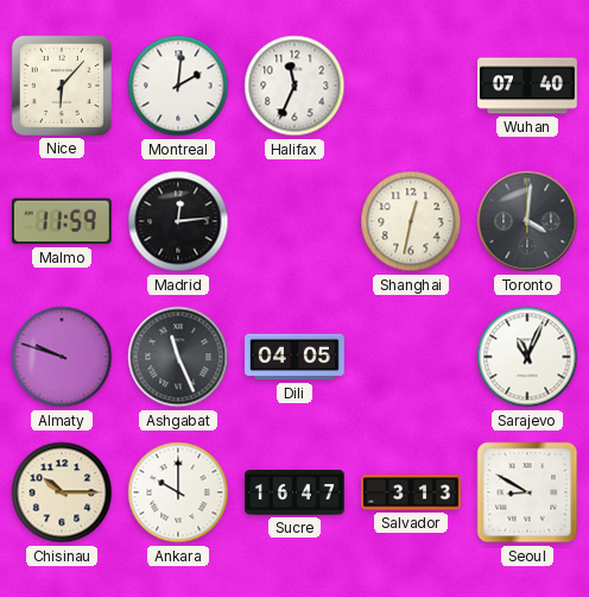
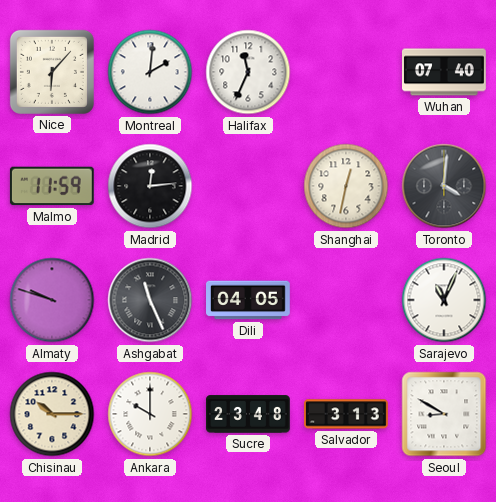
Sucre: 16:47 -> 23:48
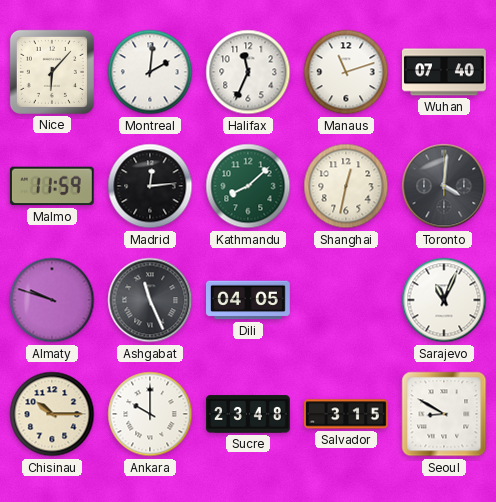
Manaus: none -> 11:12
Kathmandu: none -> 8:08
Salvador: 3:13 -> 3:15
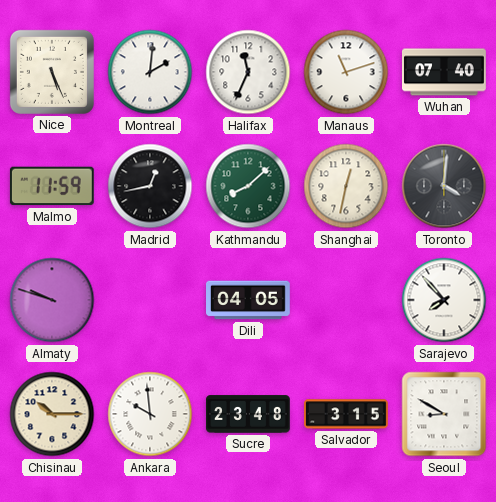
Nice: 6:07 -> 5:26
Madrid: 12:14 -> 12:43
Ashgabat: 11:26 -> none
Sarajevo: 11:04 -> 7:53
Ankara: 10:00 -> 9:59
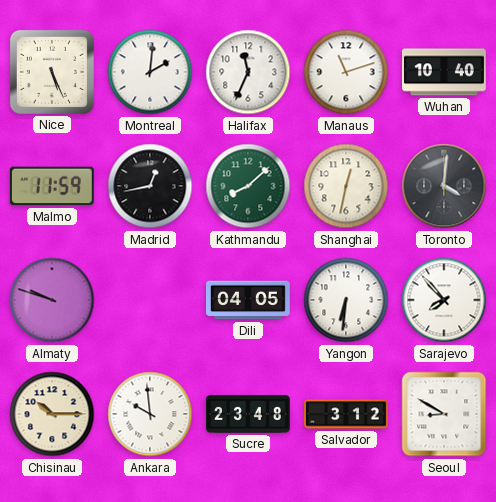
Wuhan: 07:40 -> 10:40
Yangon: none -> 6:31
Salvador: 3:15 -> 3:12
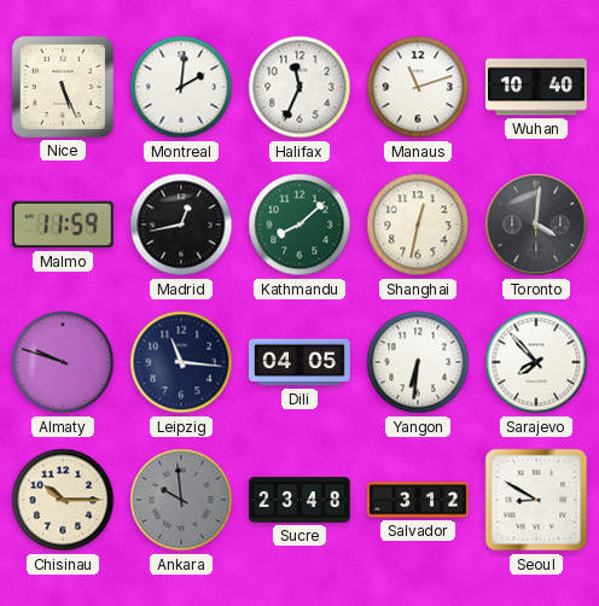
Leipzig: none -> 11:16
Ankara dial: white -> grey
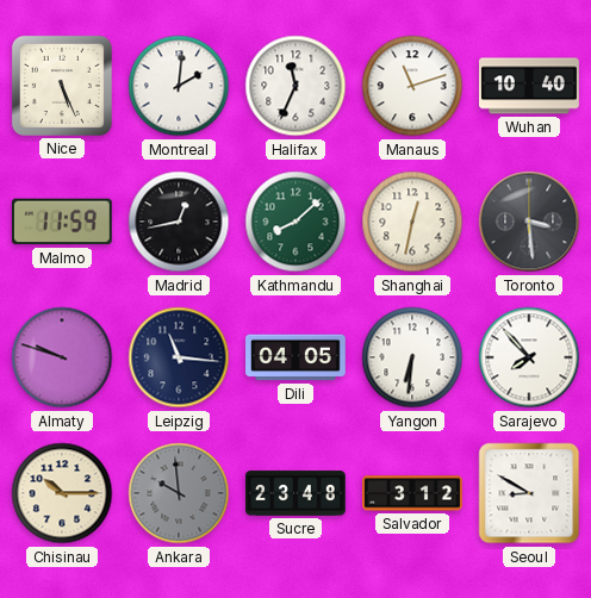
Toronto: 4:01 -> 3:29
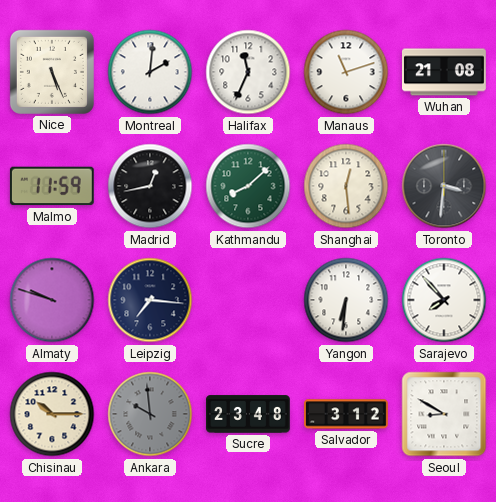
Wuhan: 10:40 -> 21:08
Shanghai: 12:32 -> 12:29
Toronto: 3:29 -> 3:31
Leipzig: 11:16 -> 7:16
Dili: 04:05 -> none
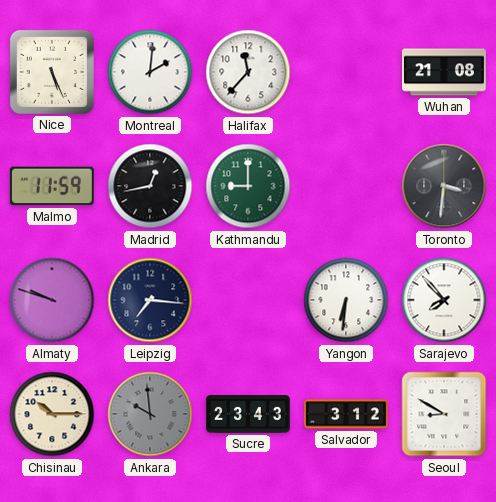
Halifax: 11:34 -> 11:37
Manaus: 11:12 -> none
Kathmandu: 8:08 -> 9:00
Shanghai: 12:29 -> none
Sucre: 23:48 -> 23:43
